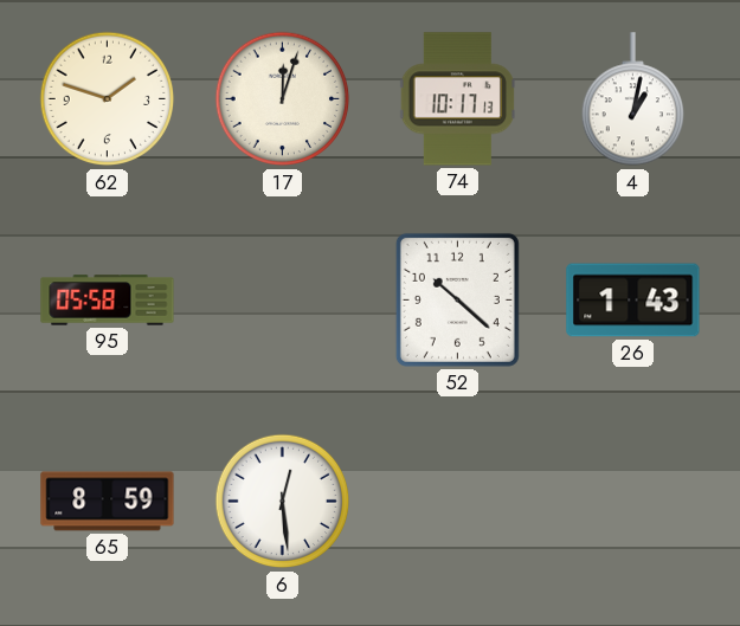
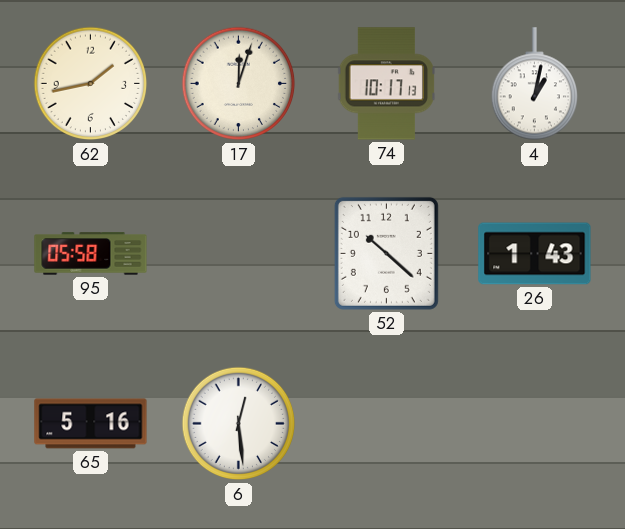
62: 1:48 -> 1:43
65: 8:59 -> 5:16
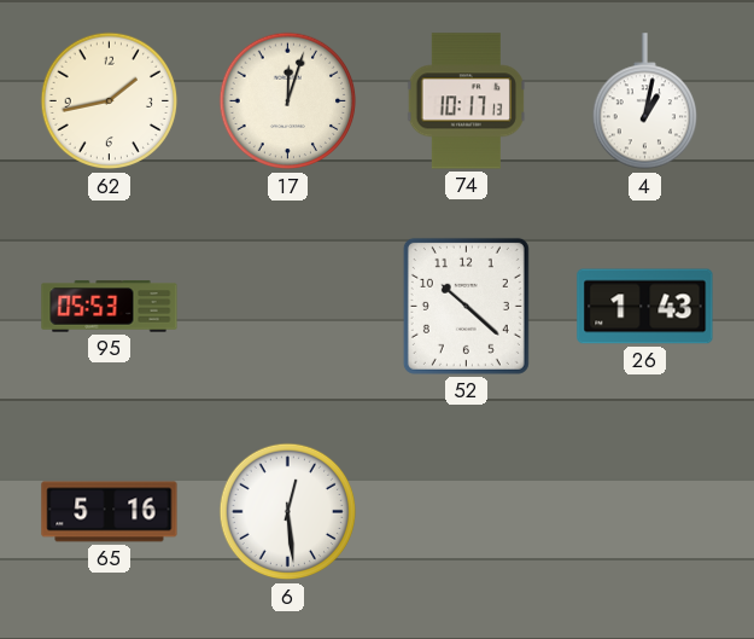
95: 05:58 -> 05:53
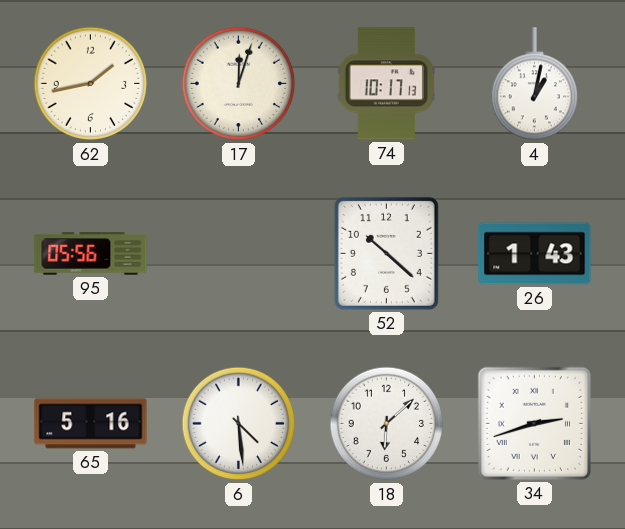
95: 05:53 -> 05:56
6: 12:29 -> 4:29
18: none -> 6:08
34: none -> 2:42
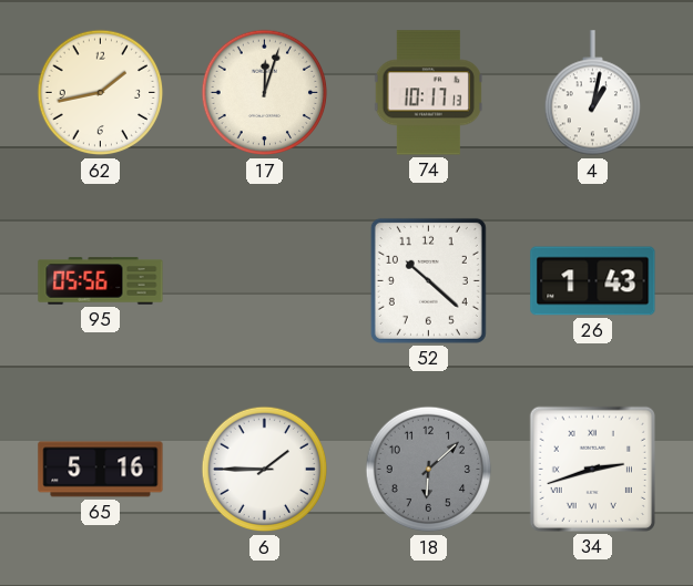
6: 4:29 -> 1:45
18 dial: white -> grey
